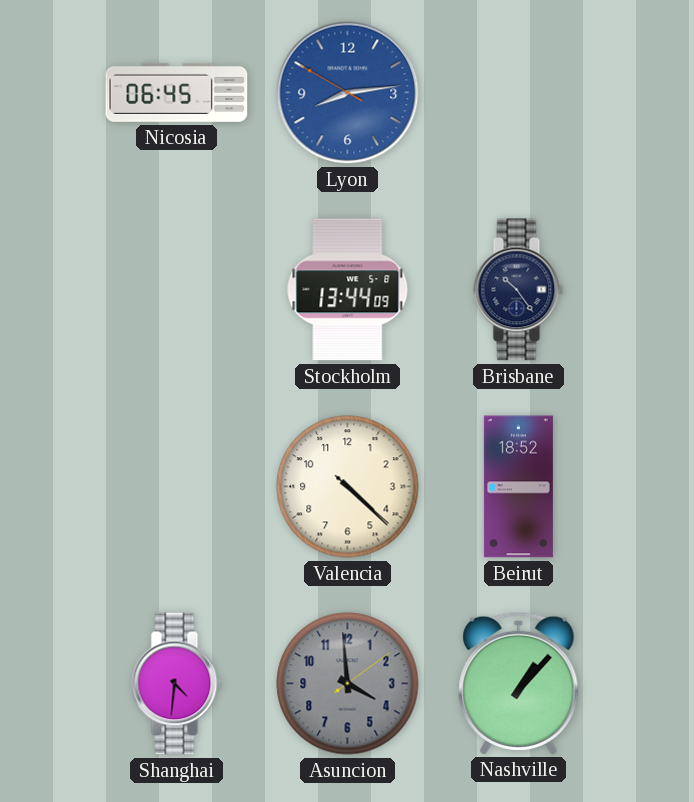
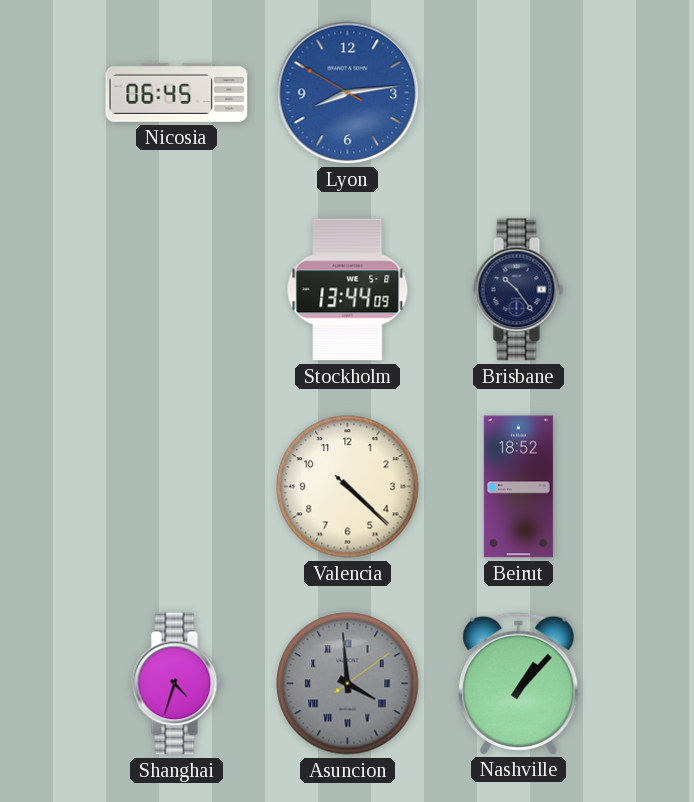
Shanghai: 4:31 -> 4:33
Asuncion numerals: Arabic -> Roman
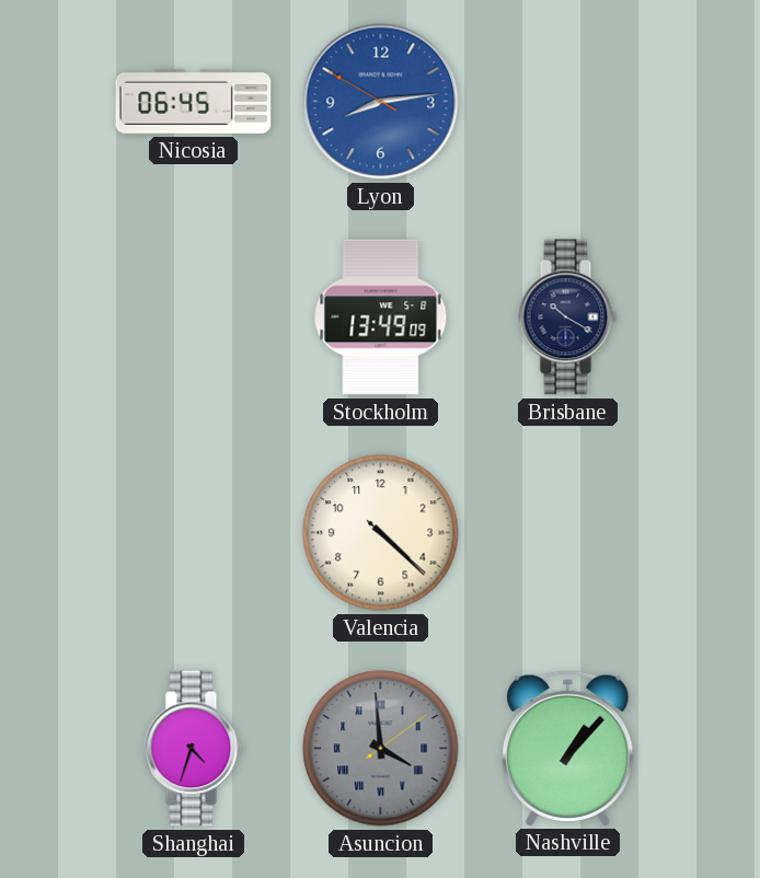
Stockholm: 13:44 -> 13:49
Brisbane: 10:24 -> 10:20
Beirut: 18:52 -> none
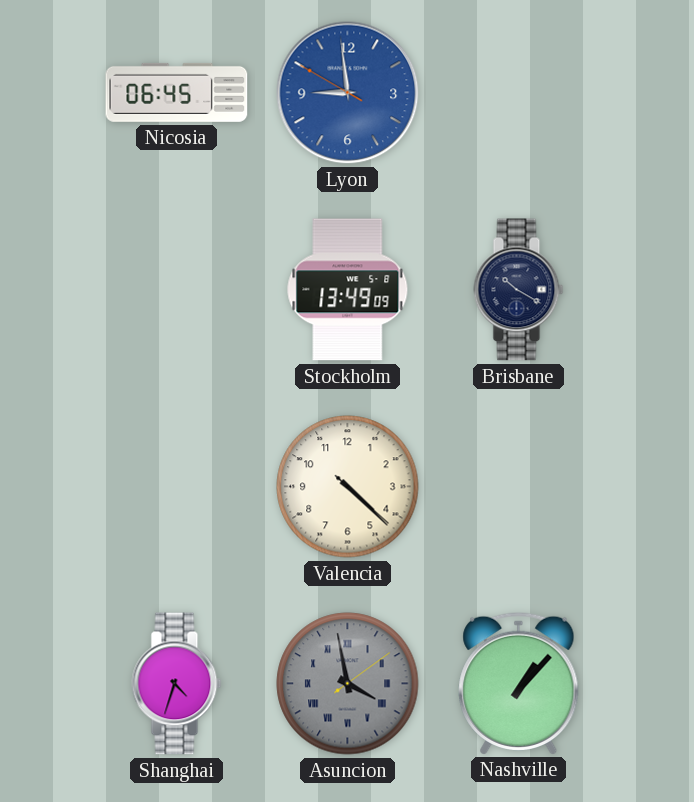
Lyon: 8:13 -> 8:58
Asuncion: 3:59 -> 3:58
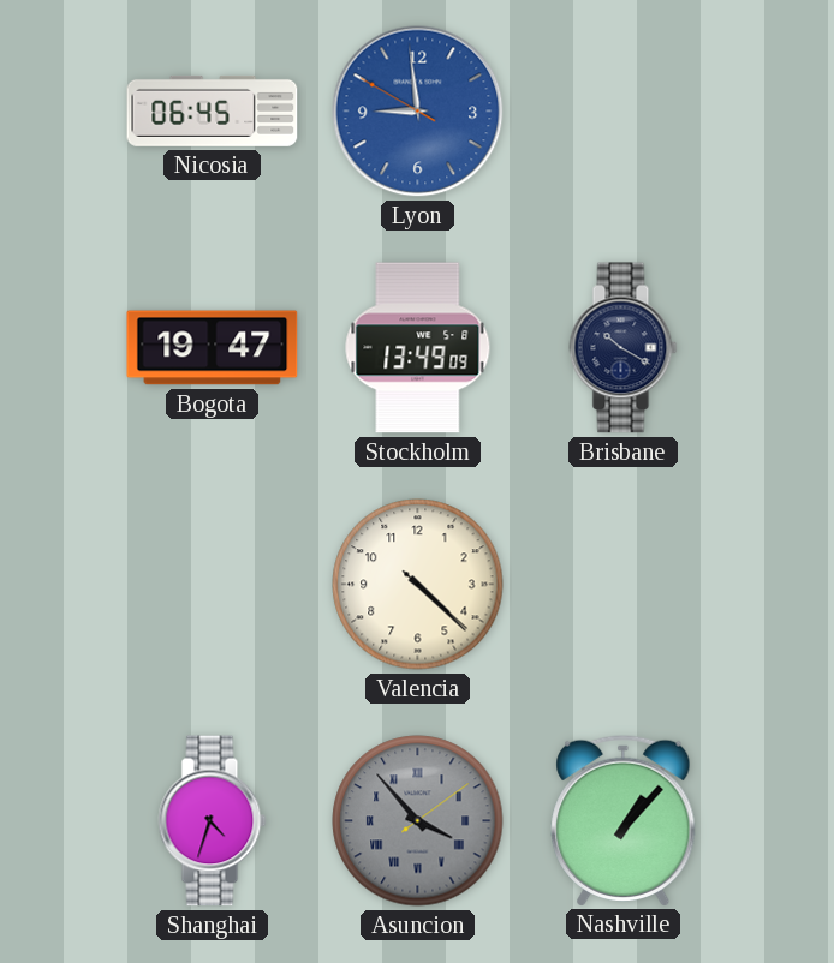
Bogota: none -> 19:47
Asuncion: 3:58 -> 3:53
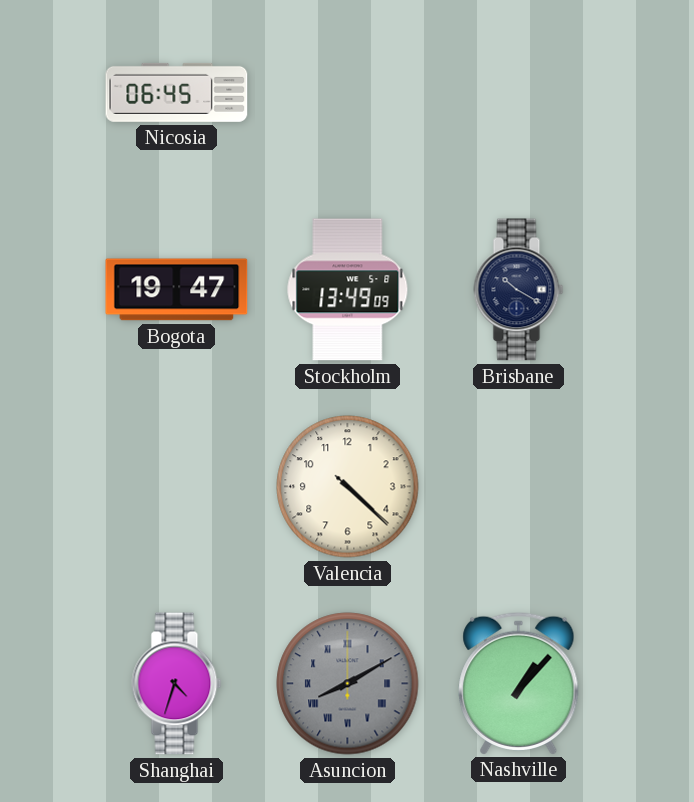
Lyon: 8:58 -> none
Asuncion: 3:53 -> 8:10
